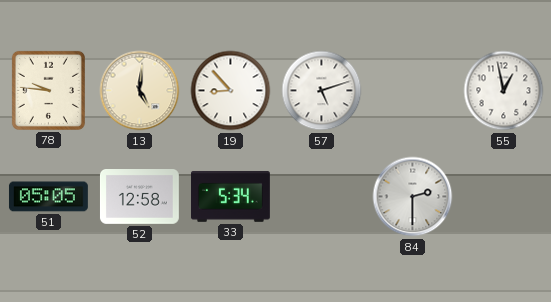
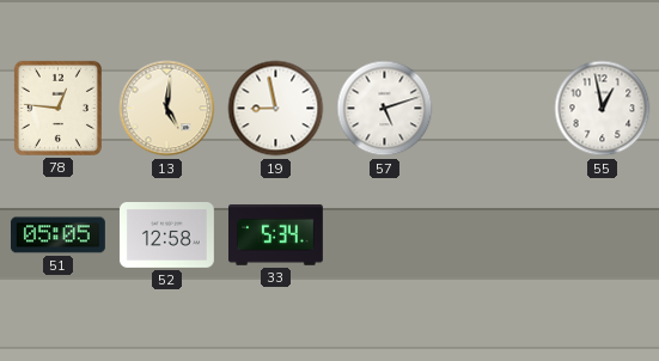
78: 9:46 -> 12:46
19: 8:53 -> 8:58
84: 2:30 -> none
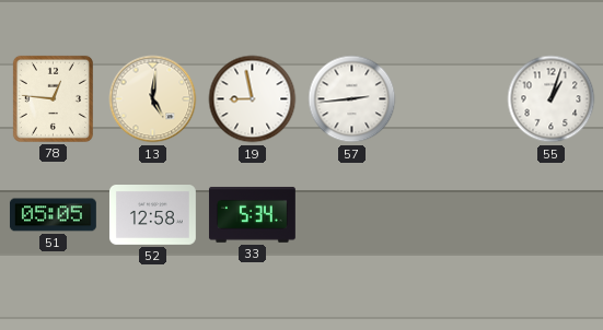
57: 5:12 -> 2:44
55: 12:58 -> 1:03
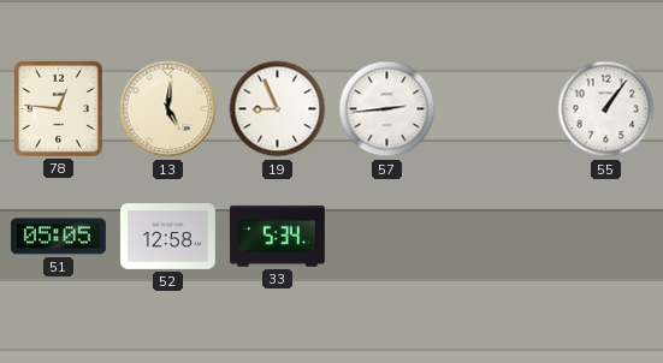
19: 8:58 -> 8:56
55: 1:03 -> 1:06
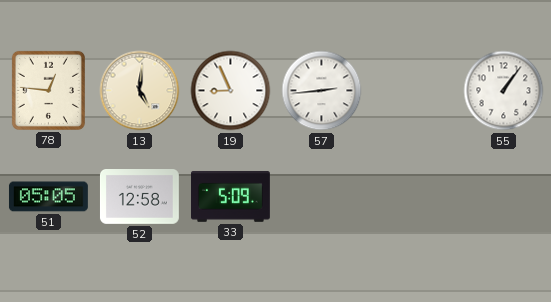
33: 5:34 -> 5:09
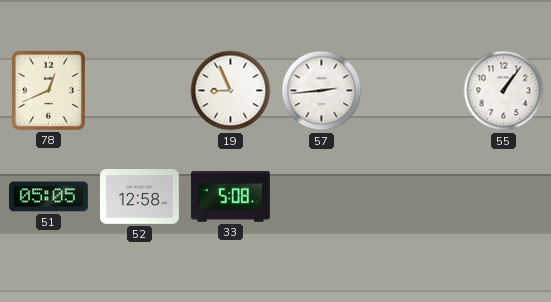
78: 12:46 -> 12:41
13: 5:01 -> none
33: 5:09 -> 5:08
